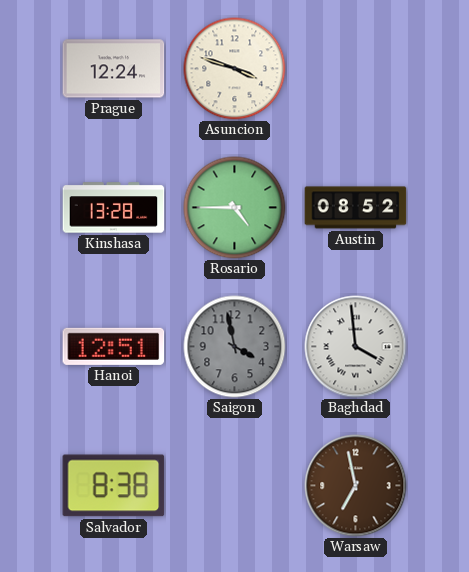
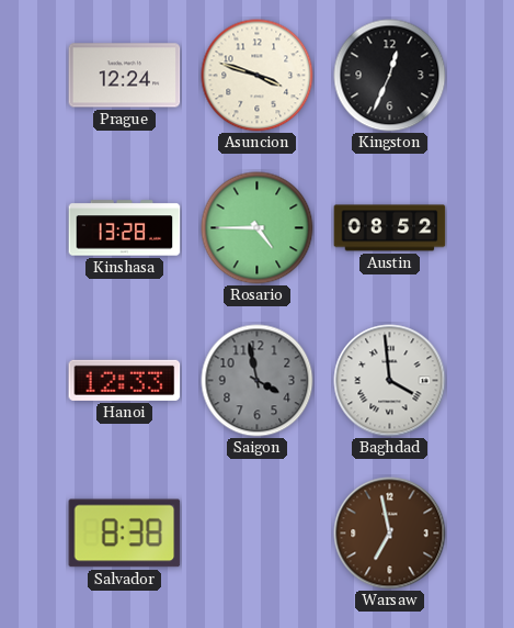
Kingston: none -> 12:34
Hanoi: 12:51 -> 12:33
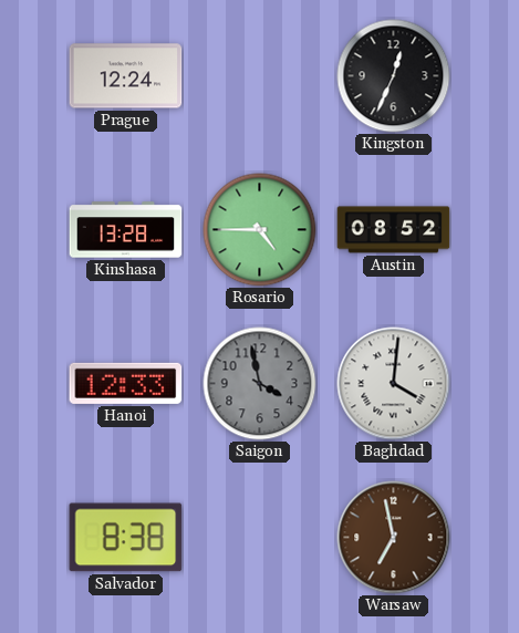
Asuncion: 3:48 -> none
Baghdad: 3:59 -> 4:01
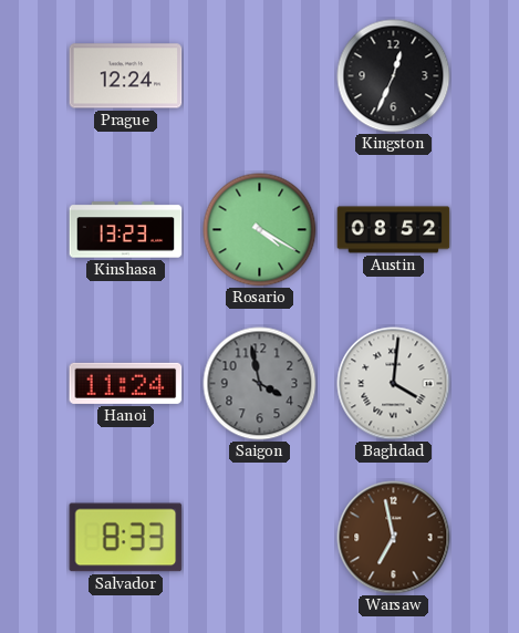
Kinshasa: 13:28 -> 13:23
Rosario: 4:45 -> 4:20
Hanoi: 12:33 -> 11:24
Salvador: 8:38 -> 8:33
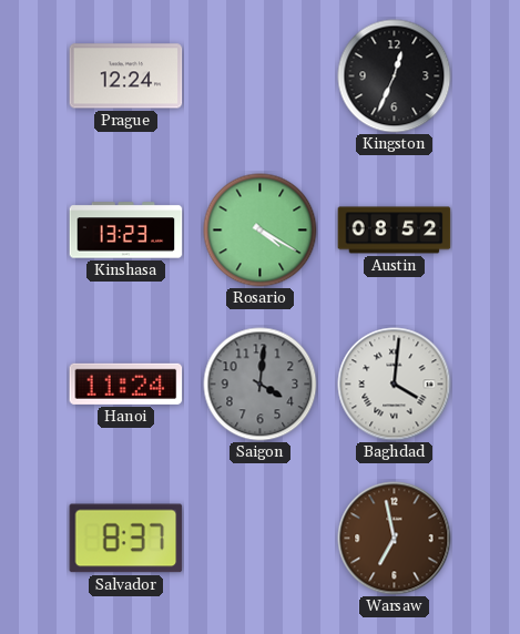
Saigon: 3:58 -> 4:01
Salvador: 8:33 -> 8:37
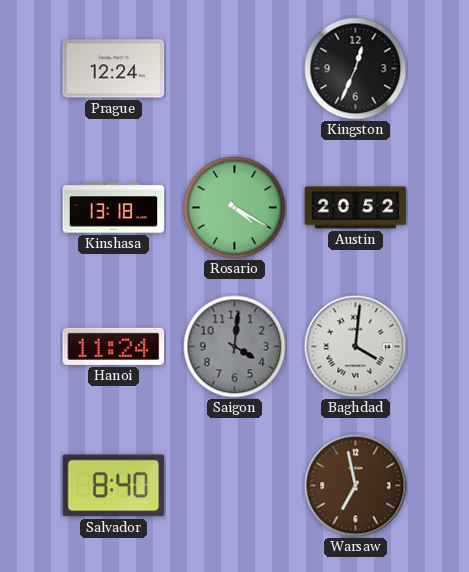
Kinshasa: 13:23 -> 13:18
Austin: 08:52 -> 20:52
Salvador: 8:37 -> 8:40
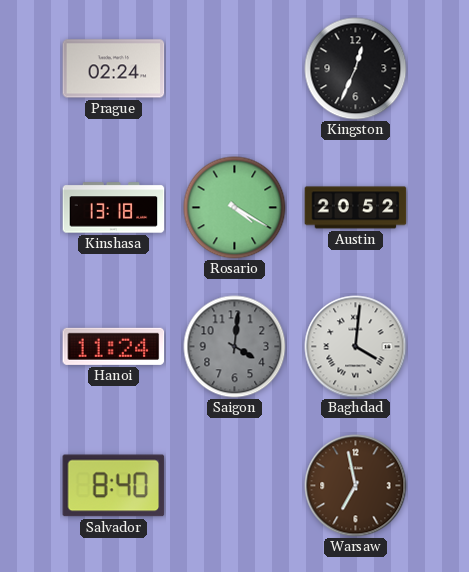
Prague: 12:24 -> 02:24
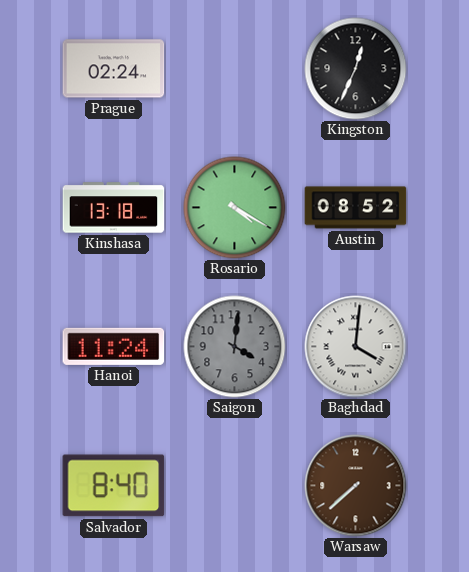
Austin: 20:52 -> 08:52
Warsaw: 6:58 -> 7:38
